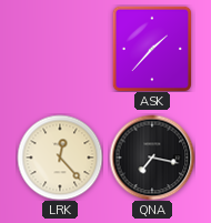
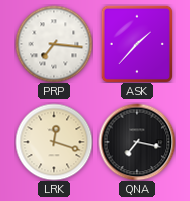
PRP: none -> 7:16
LRK: 12:23 -> 12:18
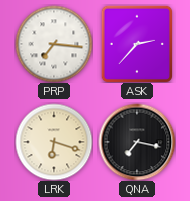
ASK: 1:37 -> 2:37
LRK: 12:18 -> 6:18
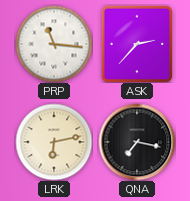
PRP: 7:16 -> 11:16
LRK: 6:18 -> 6:13
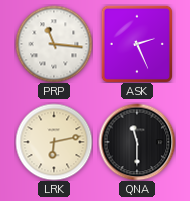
ASK: 2:37 -> 2:26
QNA: 7:17 -> 11:30
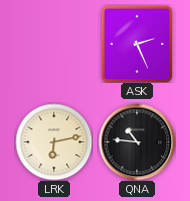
PRP: 11:16 -> none
QNA: 11:30 -> 10:46
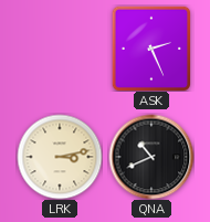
LRK: 6:13 -> 3:13
QNA: 10:46 -> 10:41
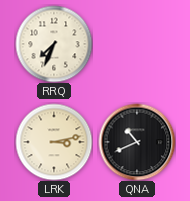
RRQ: none -> 7:34
ASK: 2:26 -> none
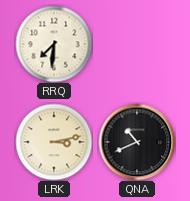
RRQ: 7:34 -> 7:31
